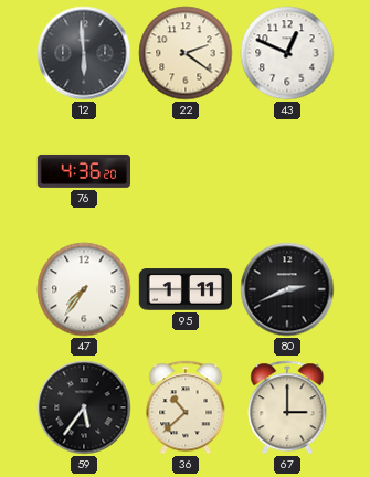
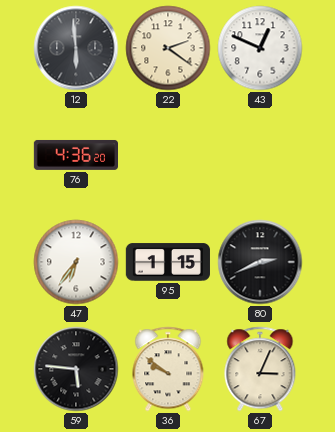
47: 7:36 -> 6:36
95: 1:11 -> 1:15
59: 5:36 -> 5:46
36: 10:38 -> 9:51
67: 3:00 -> 3:04
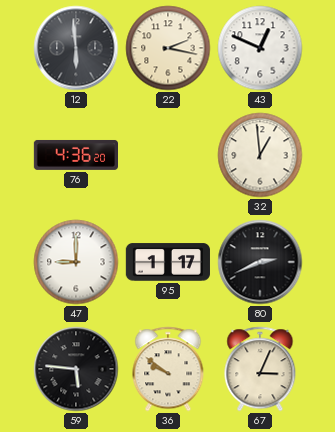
22: 2:21 -> 2:17
32: none -> 12:59
47: 6:36 -> 9:00
95: 1:15 -> 1:17
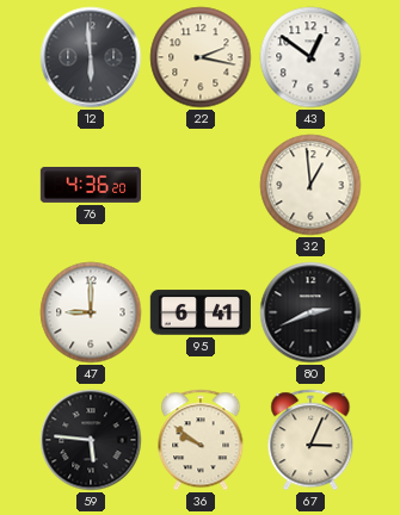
43: 12:49 -> 12:51
95: 1:17 -> 6:41
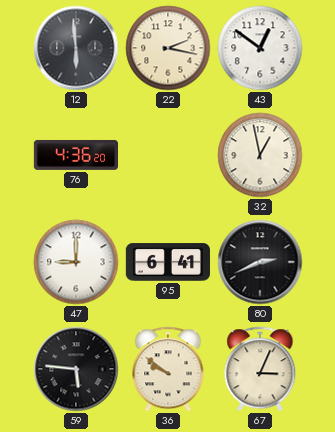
32: 12:59 -> 12:58
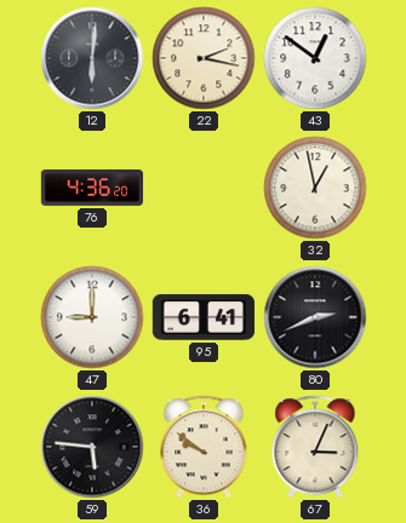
12: 5:59 -> 6:01
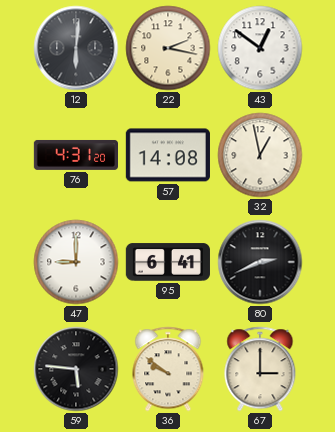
76: 4:36 -> 4:31
57: none -> 14:08
67: 3:04 -> 3:00
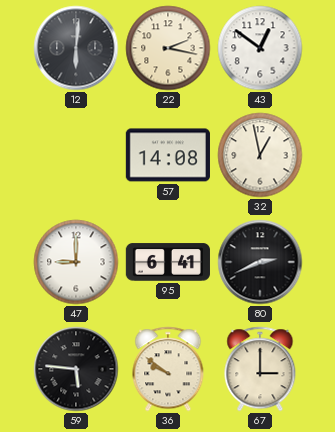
76: 4:31 -> none
